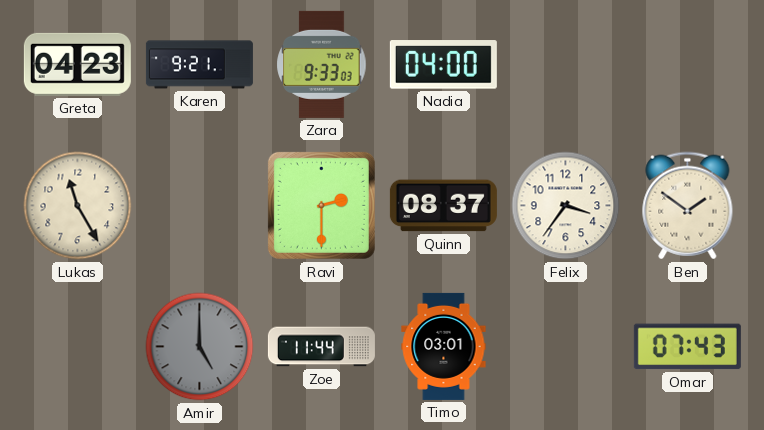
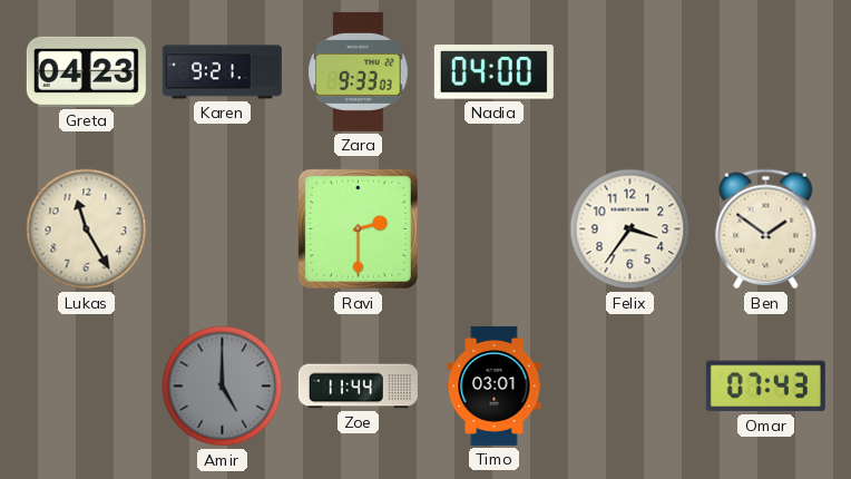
Quinn: 08:37 -> none
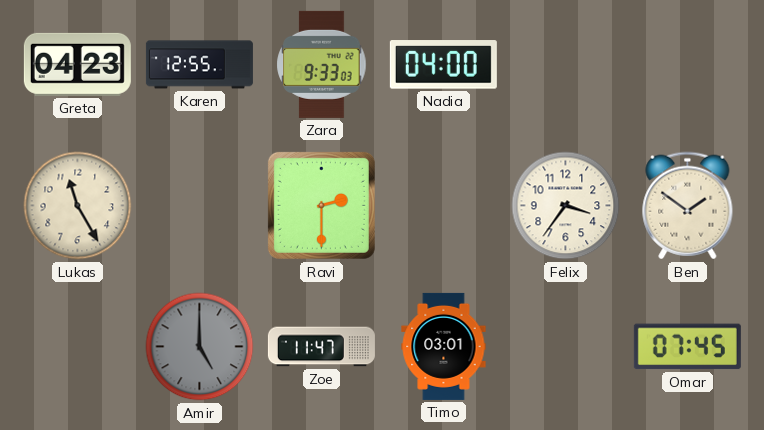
Karen: 9:21 -> 12:55
Zoe: 11:44 -> 11:47
Omar: 07:43 -> 07:45
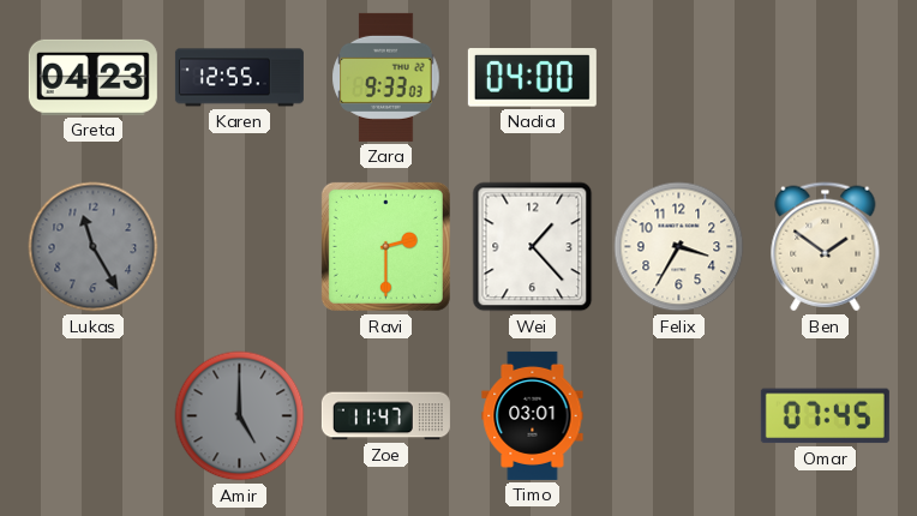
Lukas dial: cream -> grey
Wei: none -> 1:23
Felix: 3:36 -> 3:35
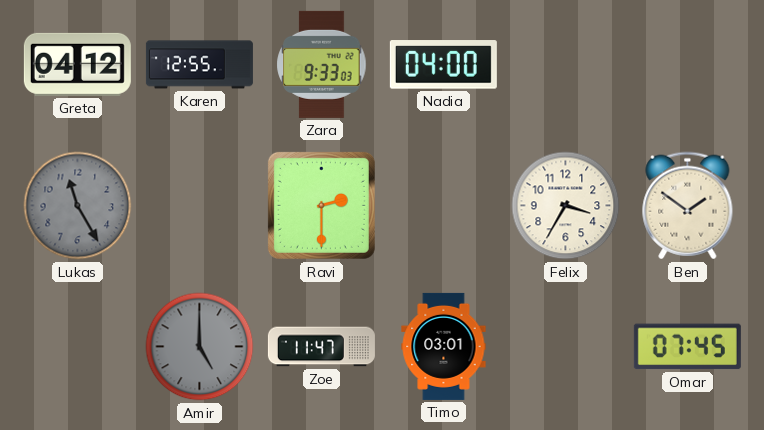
Greta: 04:23 -> 04:12
Wei: 1:23 -> none
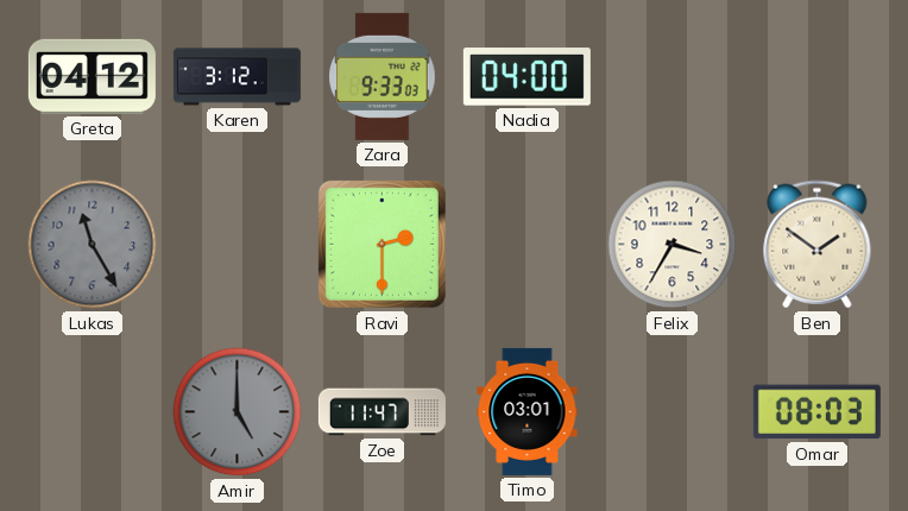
Karen: 12:55 -> 3:12
Omar: 07:45 -> 08:03
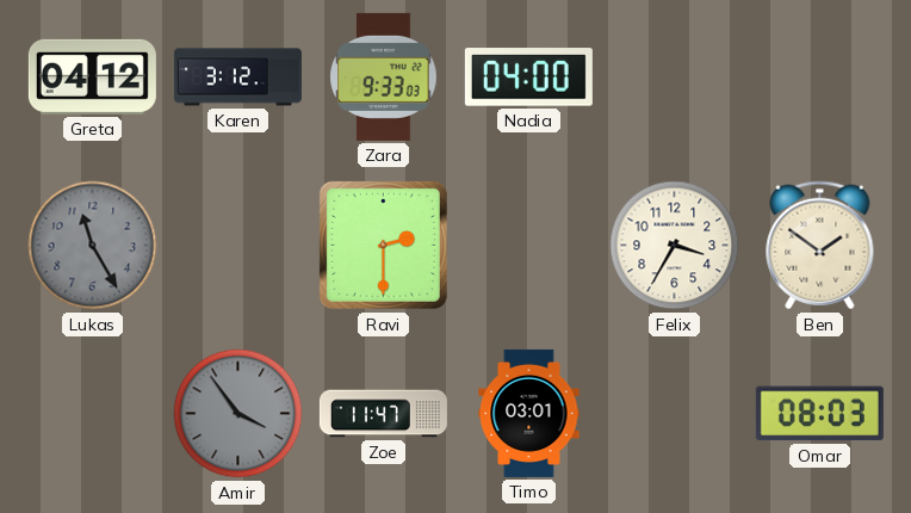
Amir: 5:00 -> 3:54
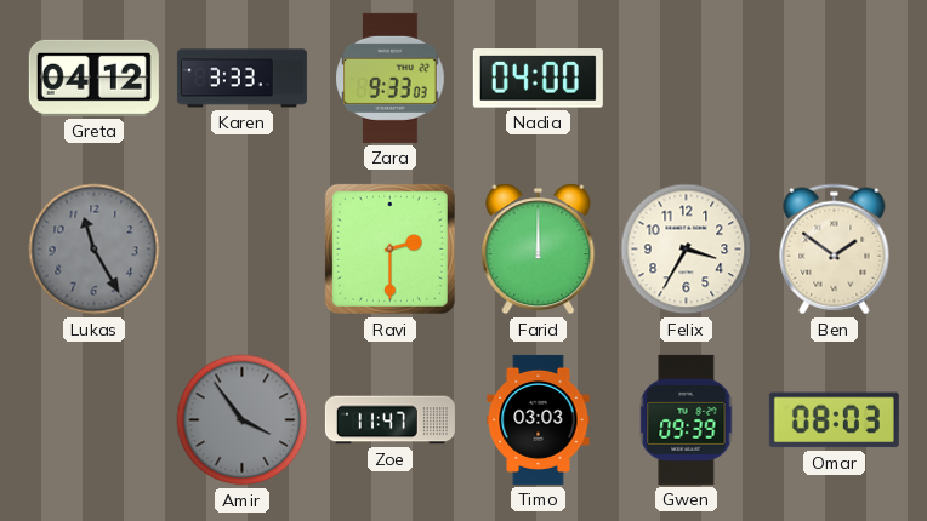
Karen: 3:12 -> 3:33
Farid: none -> 12:00
Timo: 03:01 -> 03:03
Gwen: none -> 09:39
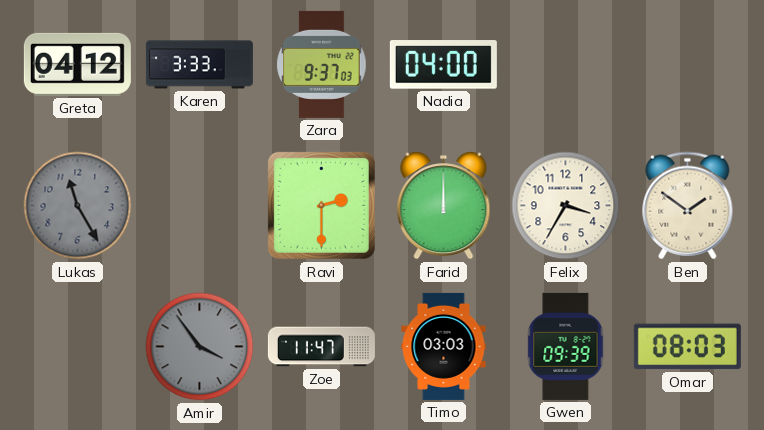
Zara: 9:33 -> 9:37
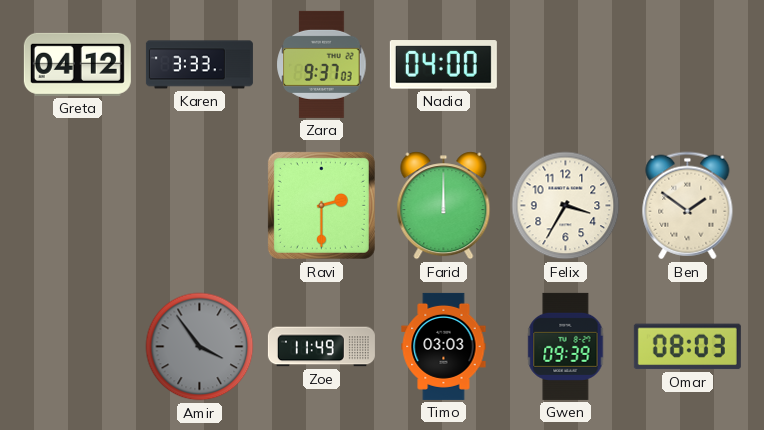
Lukas: 11:25 -> none
Zoe: 11:47 -> 11:49
